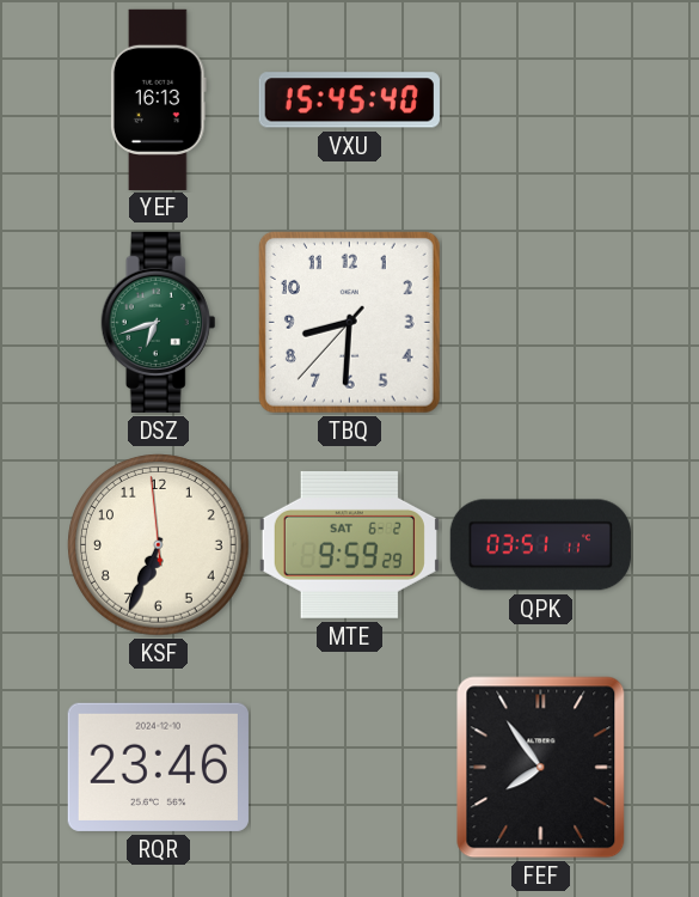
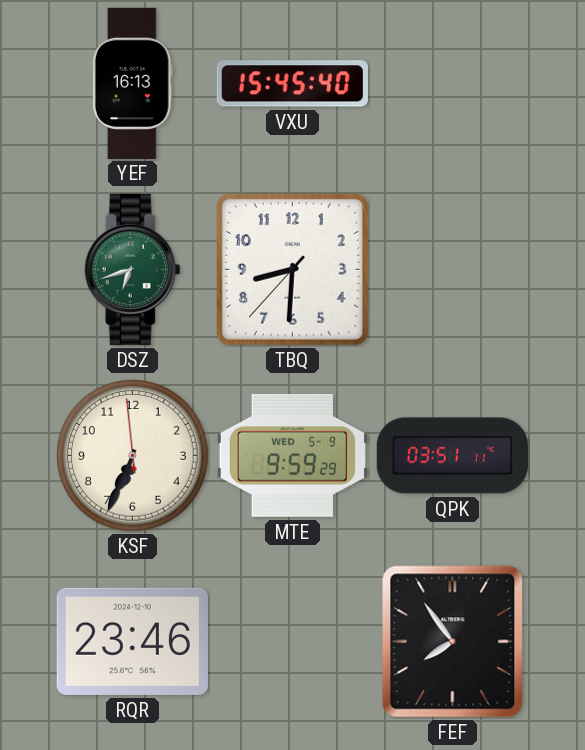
MTE date: SAT 6-2 -> WED 5-9
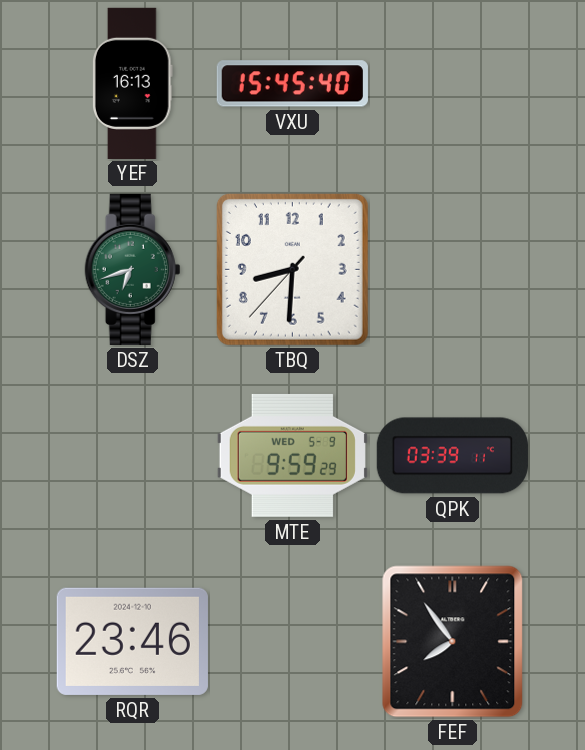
KSF: 6:33 -> none
QPK: 03:51 -> 03:39
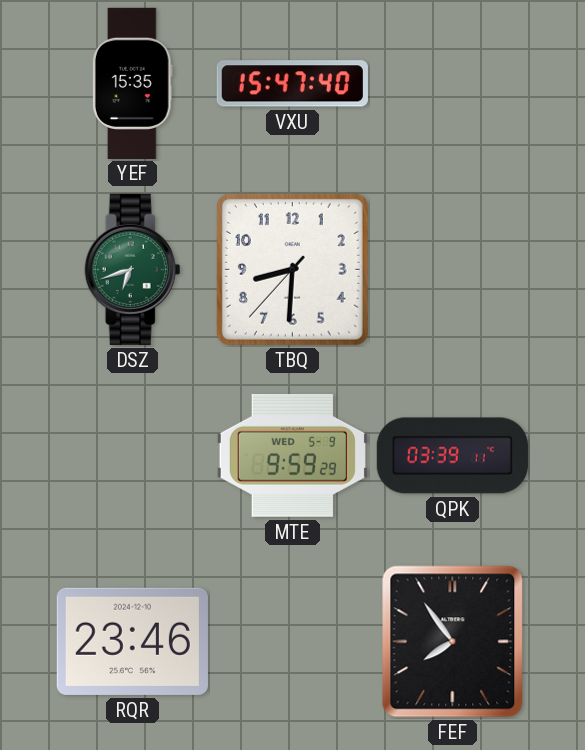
YEF: 16:13 -> 15:35
VXU: 15:45 -> 15:47
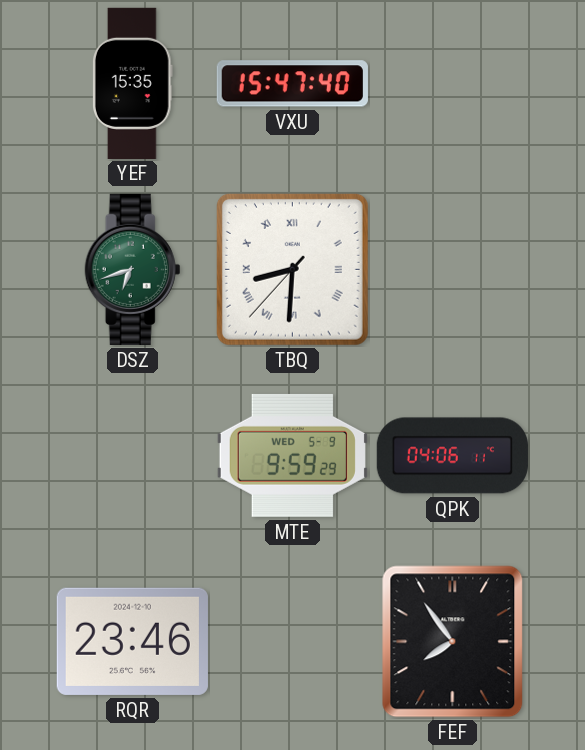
TBQ numerals: Arabic -> Roman
QPK: 03:39 -> 04:06
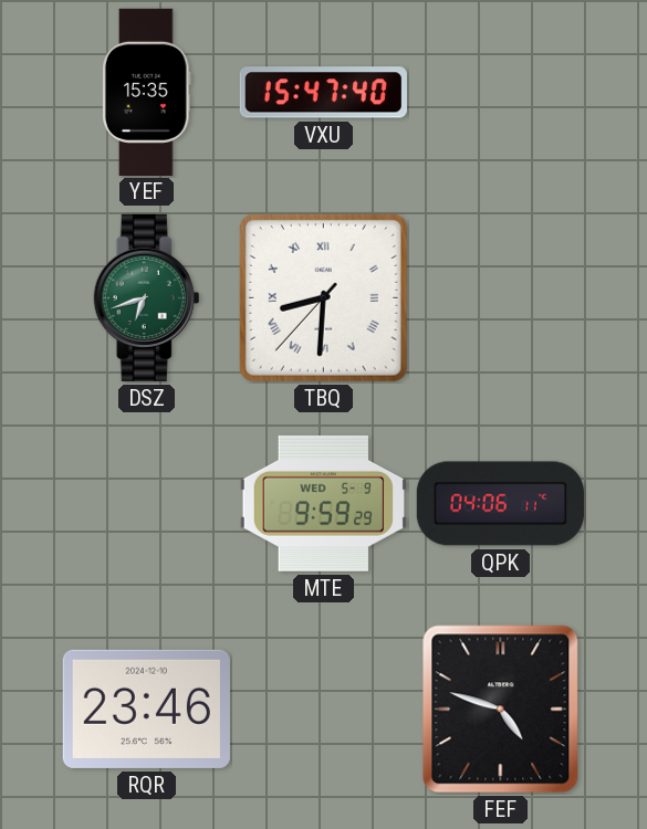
FEF: 7:54 -> 4:48
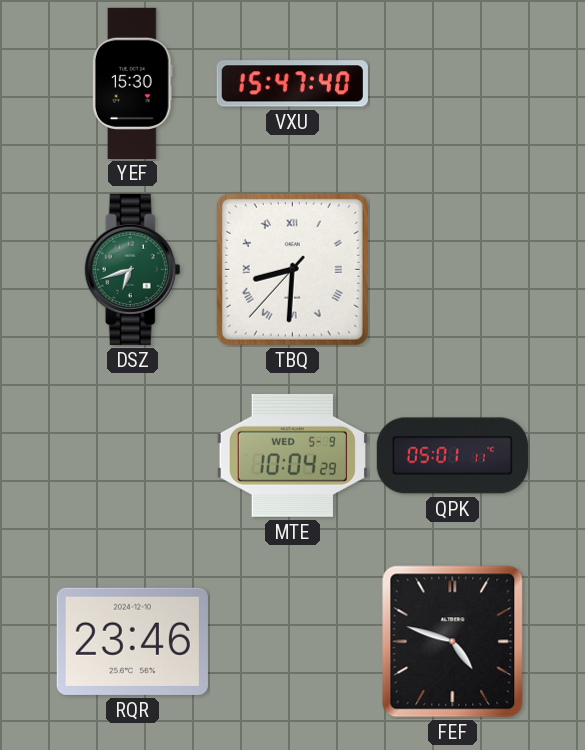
YEF: 15:35 -> 15:30
MTE: 9:59 -> 10:04
QPK: 04:06 -> 05:01
